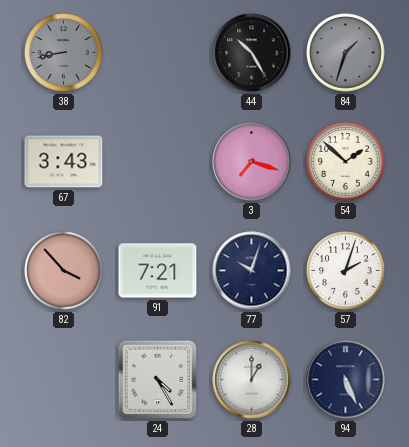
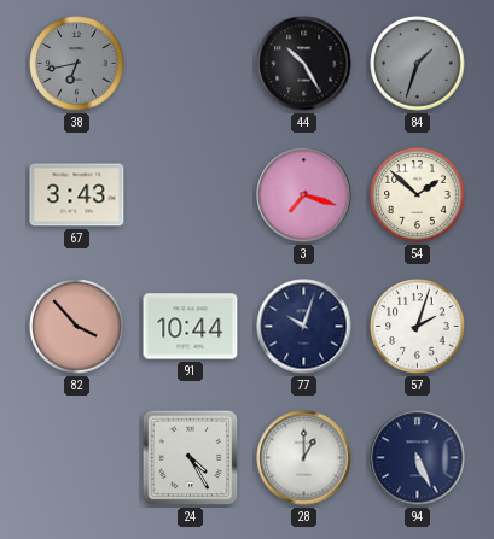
38: 8:43 -> 6:43
91: 7:21 -> 10:44
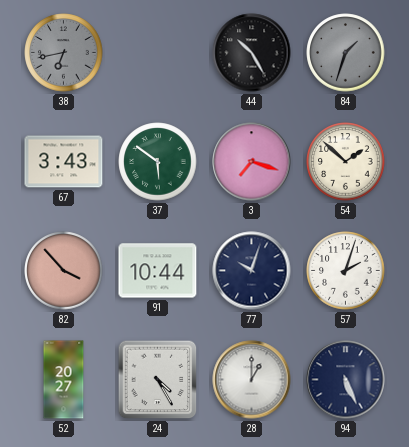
37: none -> 5:51
52: none -> 20:27
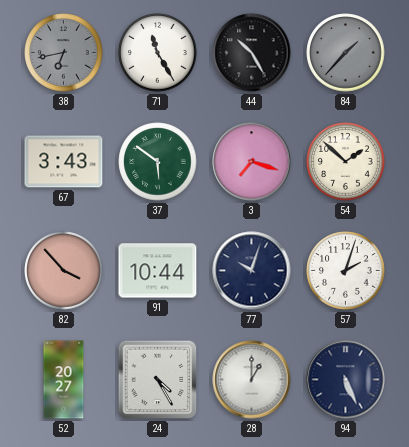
71: none -> 11:25
84: 1:33 -> 1:37
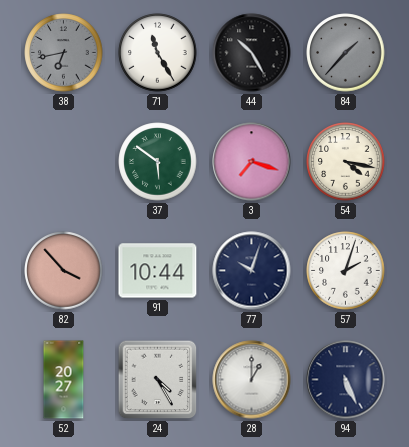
67: 3:43 -> none
54: 1:52 -> 4:17
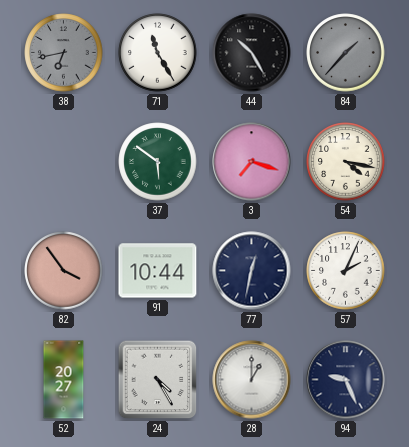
82: 3:53 -> 3:54
77: 10:03 -> 12:32
57: 2:03 -> 2:04
94: 5:26 -> 9:26
